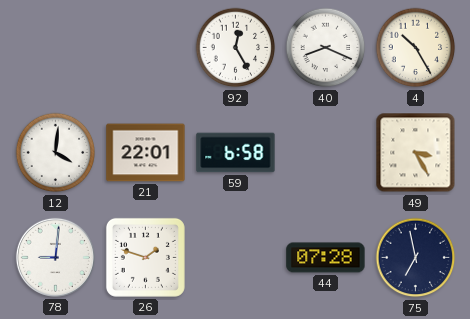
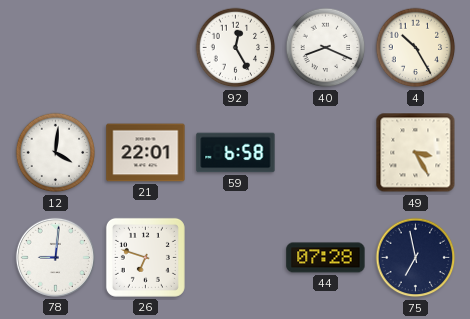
26: 1:48 -> 6:48
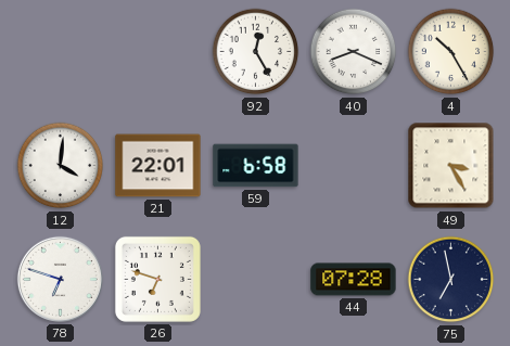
78: 9:01 -> 6:48
